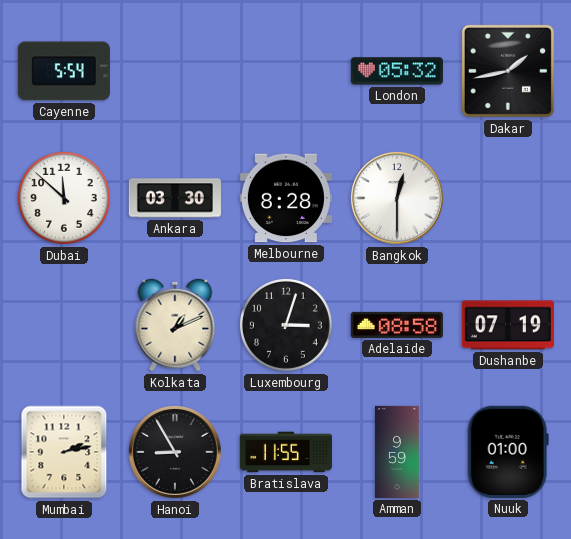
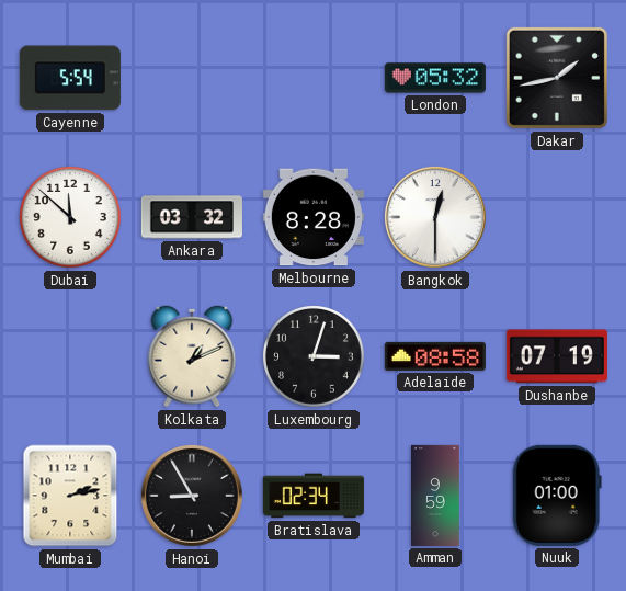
Ankara: 03:30 -> 03:32
Bratislava: 11:55 -> 02:34
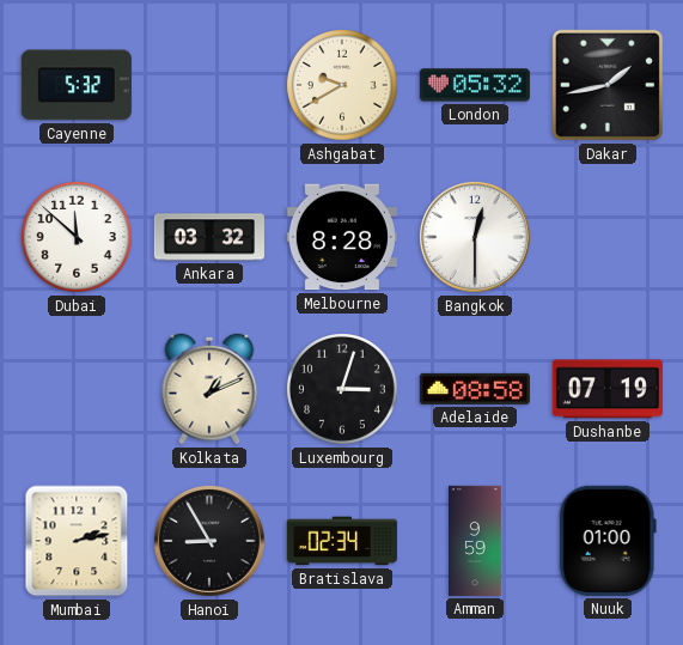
Cayenne: 5:54 -> 5:32
Ashgabat: none -> 9:40
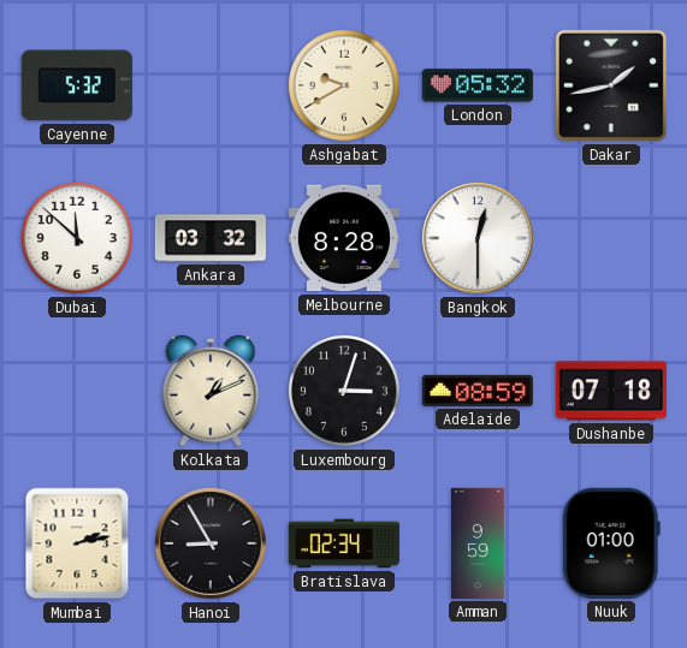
Adelaide: 08:58 -> 08:59
Dushanbe: 07:19 -> 07:18
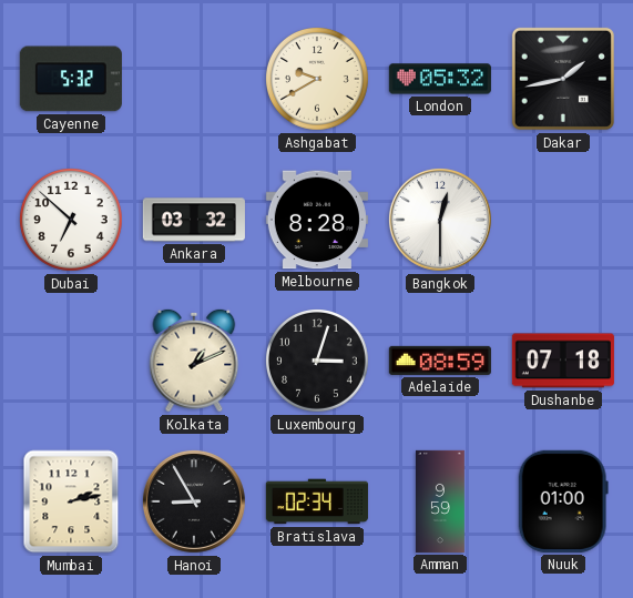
Dubai: 11:52 -> 6:52
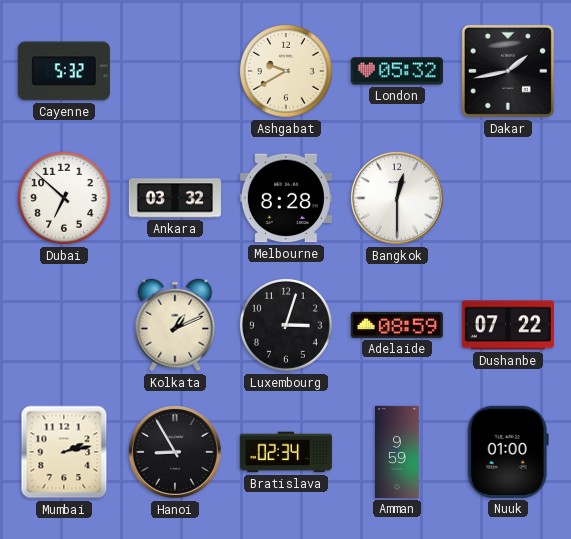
Dushanbe: 07:18 -> 07:22
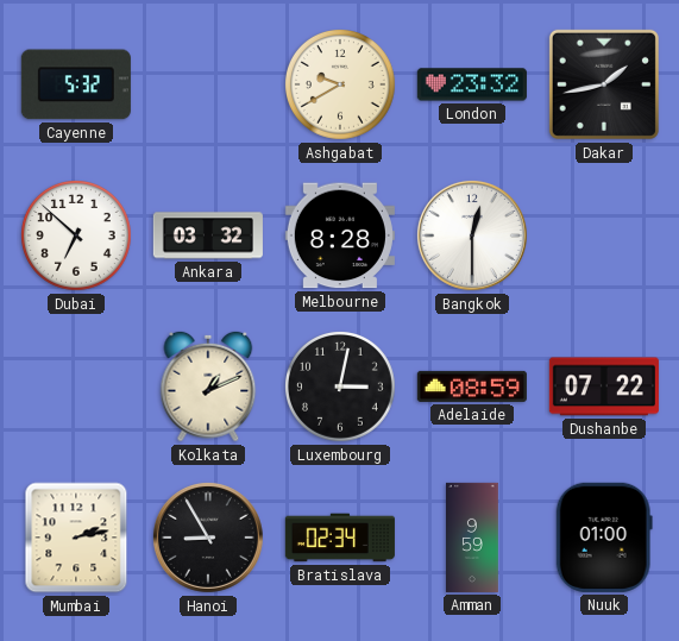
London: 05:32 -> 23:32
Luxembourg: 3:03 -> 3:02
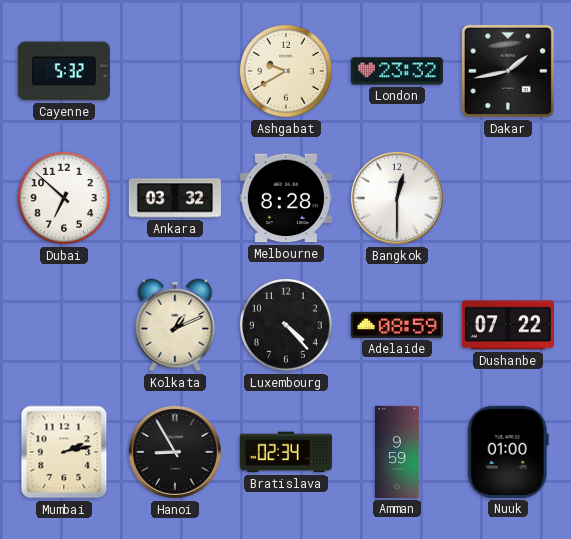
Luxembourg: 3:02 -> 4:23
